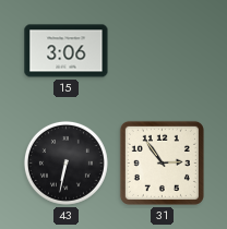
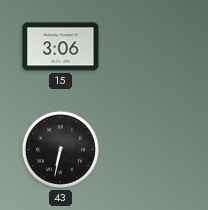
31: 2:54 -> none
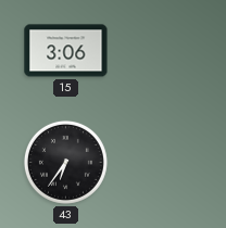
43: 6:32 -> 6:36
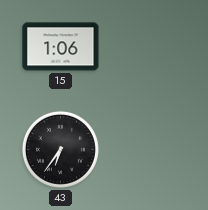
15: 3:06 -> 1:06
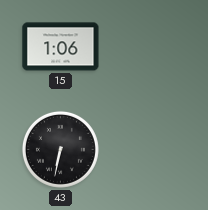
43: 6:36 -> 6:32
